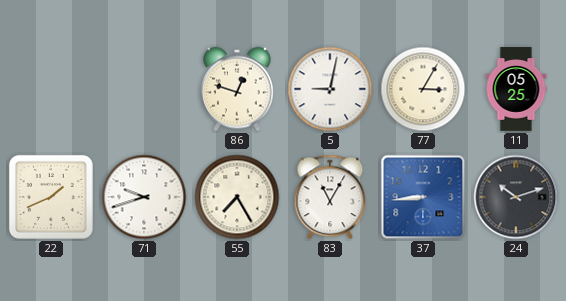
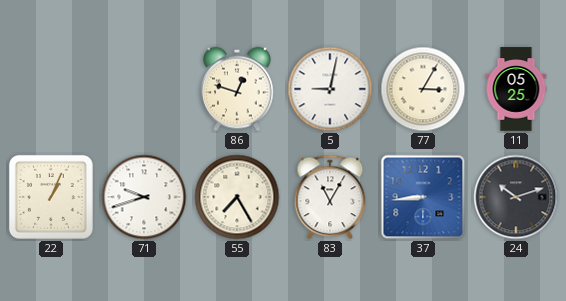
22: 1:41 -> 1:04
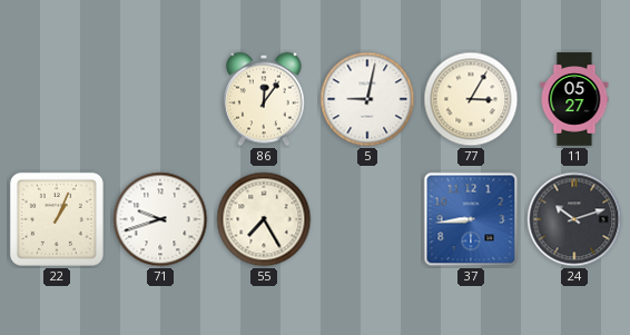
86: 12:48 -> 12:06
11: 05:25 -> 05:27
83: 11:05 -> none
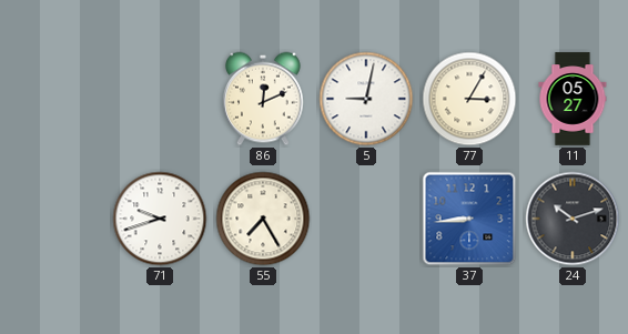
86: 12:06 -> 12:11
22: 1:04 -> none
